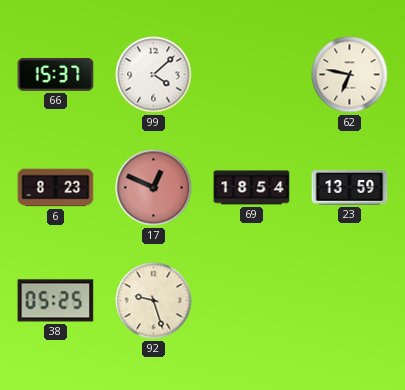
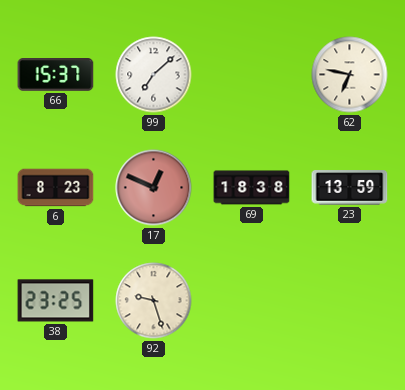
99: 4:08 -> 7:08
69: 18:54 -> 18:38
38: 05:25 -> 23:25
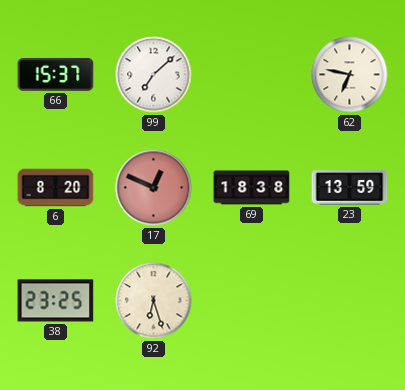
6: 8:23 -> 8:20
92: 9:27 -> 6:27
